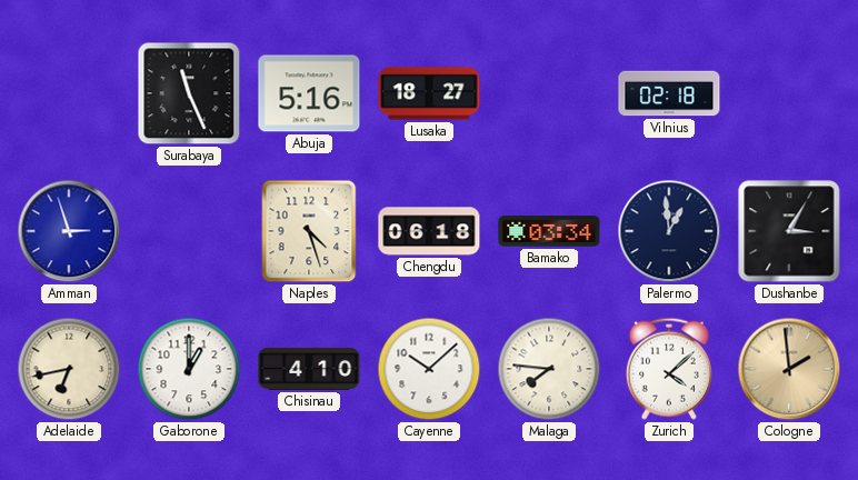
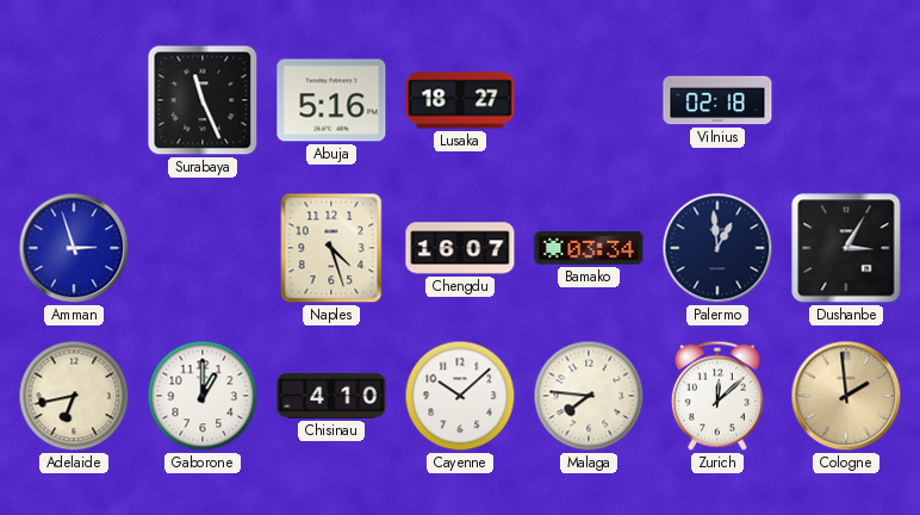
Chengdu: 06:18 -> 16:07
Zurich: 4:08 -> 12:08
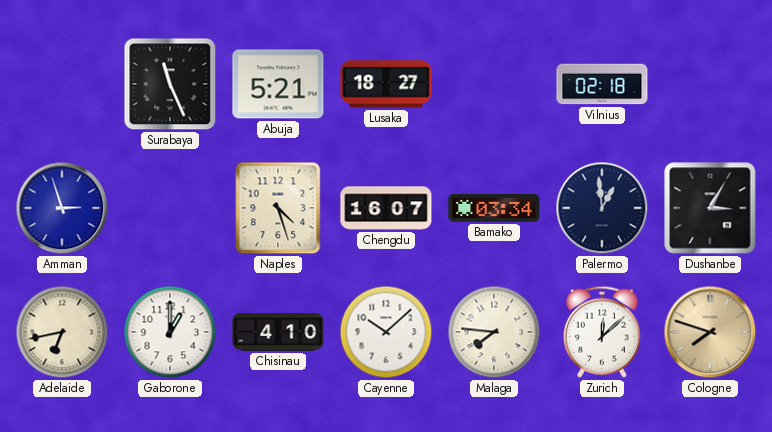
Abuja: 5:16 -> 5:21
Cologne: 1:59 -> 7:48
